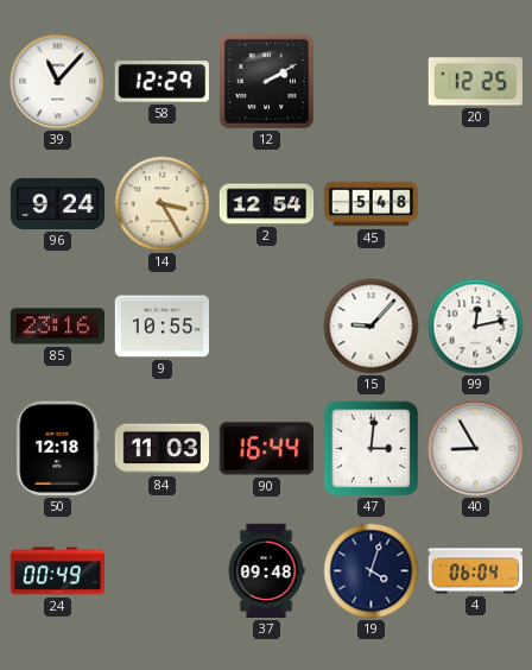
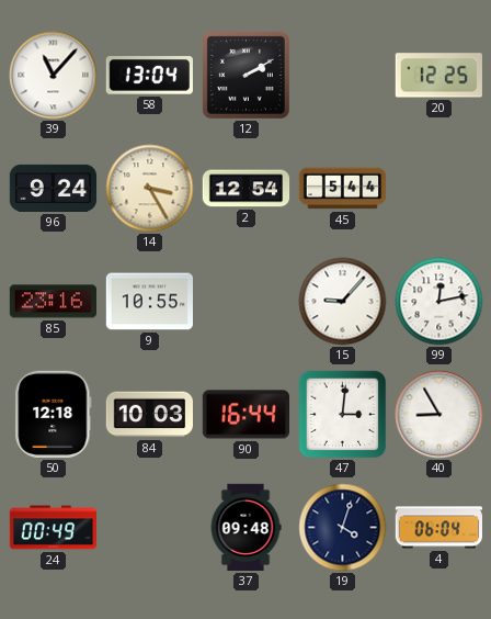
58: 12:29 -> 13:04
45: 5:48 -> 5:44
84: 11:03 -> 10:03
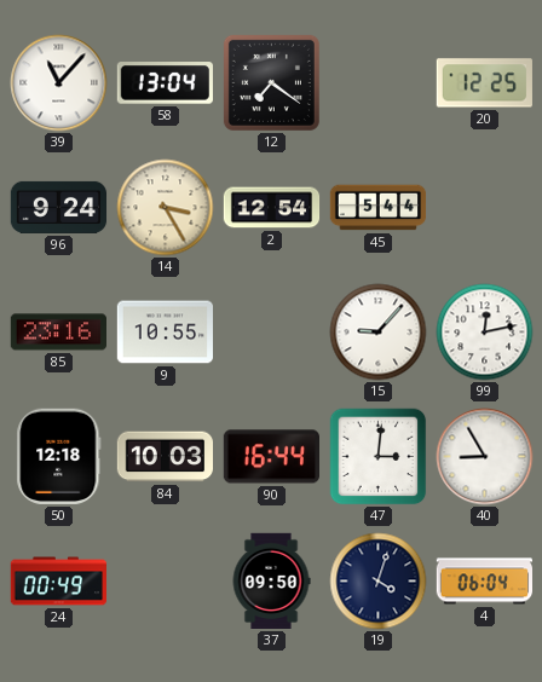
12: 2:10 -> 7:21
37: 09:48 -> 09:50
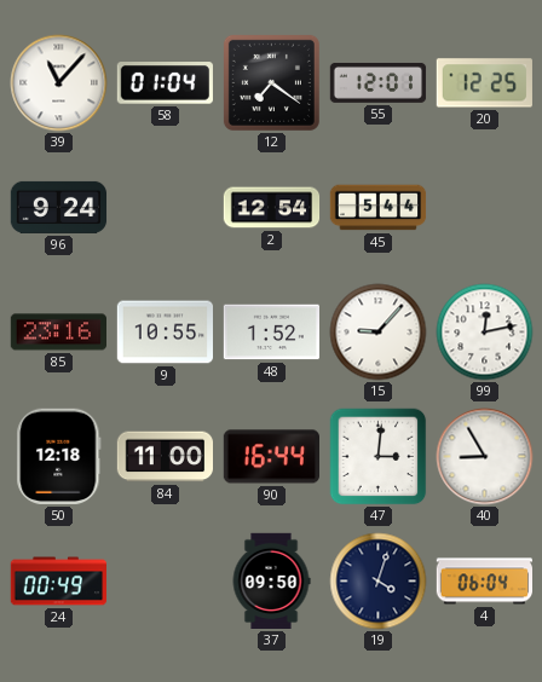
58: 13:04 -> 01:04
55: none -> 12:01
14: 3:25 -> none
48: none -> 1:52
84: 10:03 -> 11:00
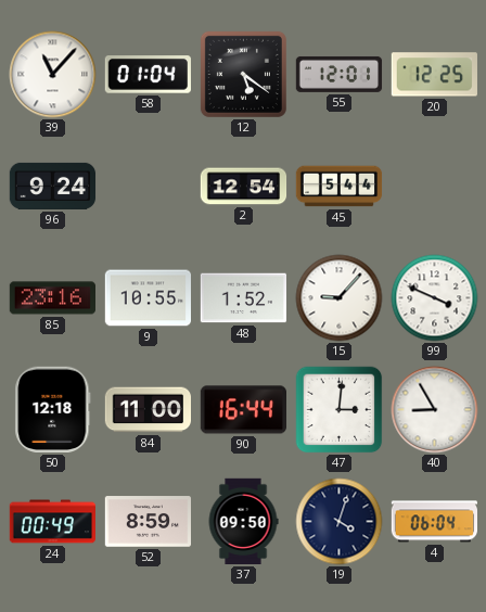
12: 7:21 -> 5:21
99: 12:13 -> 3:49
52: none -> 8:59
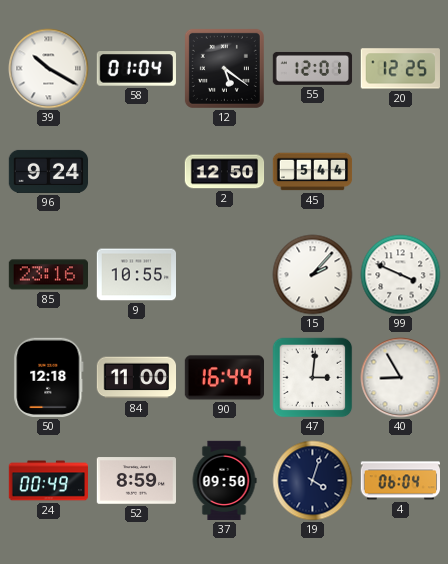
39: 11:07 -> 10:20
2: 12:54 -> 12:50
48: 1:52 -> none
15: 9:07 -> 2:07
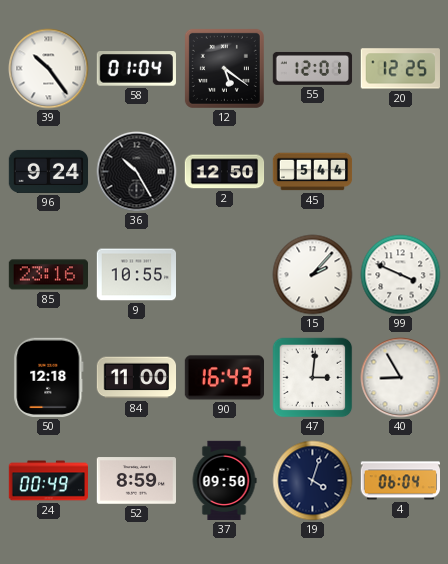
39: 10:20 -> 10:24
36: none -> 10:25
90: 16:44 -> 16:43
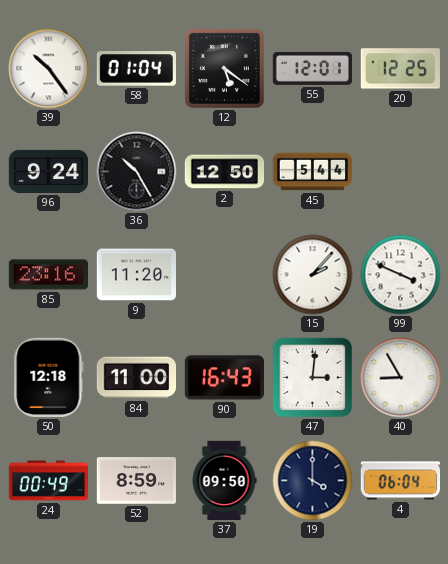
9: 10:55 -> 11:20
19: 4:03 -> 4:00
